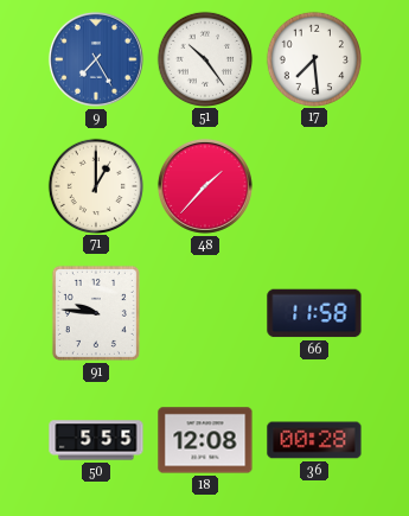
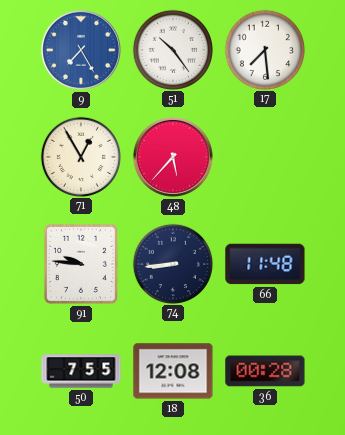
71: 1:00 -> 12:55
48: 1:37 -> 5:37
74: none -> 8:44
66: 11:58 -> 11:48
50: 5:55 -> 7:55
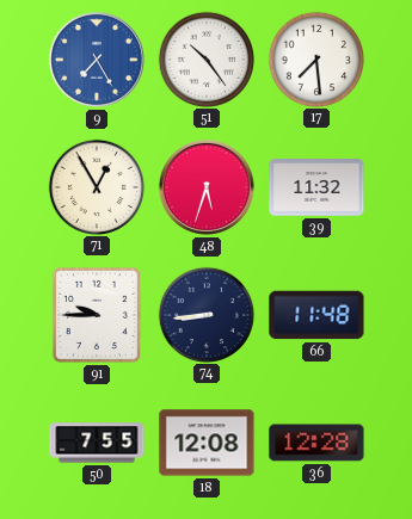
48: 5:37 -> 5:33
39: none -> 11:32
91: 9:46 -> 9:45
36: 00:28 -> 12:28
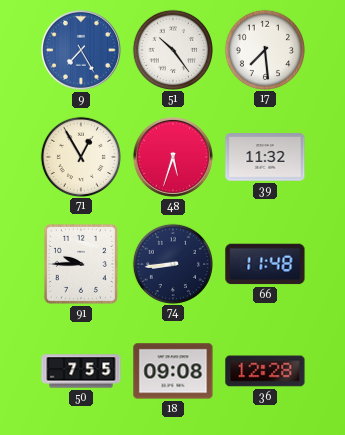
18: 12:08 -> 09:08
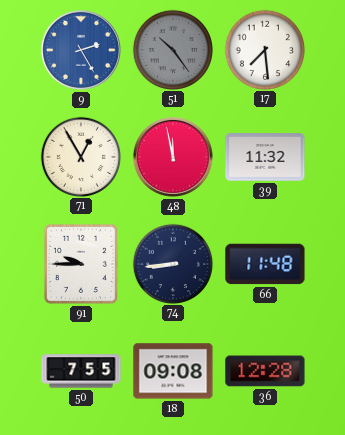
9: 7:25 -> 2:25
51 dial: white -> grey
48: 5:33 -> 11:58
